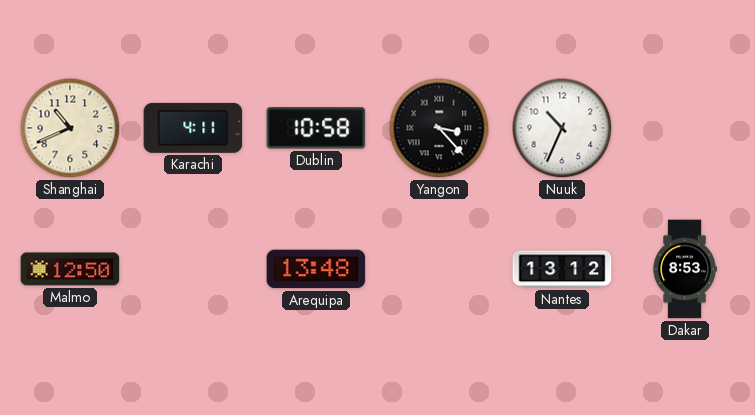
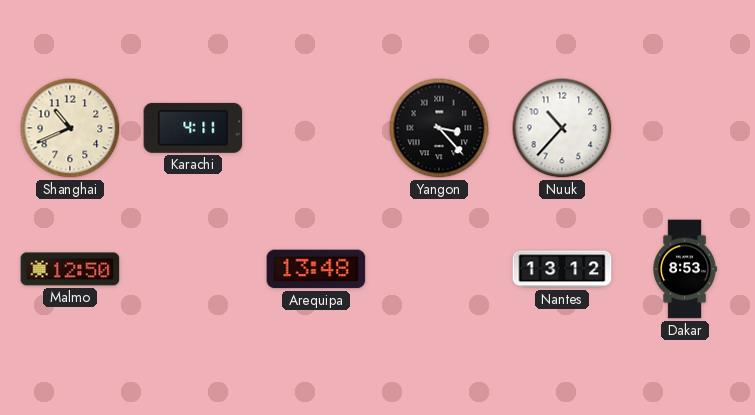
Dublin: 10:58 -> none
Nuuk: 10:34 -> 10:37
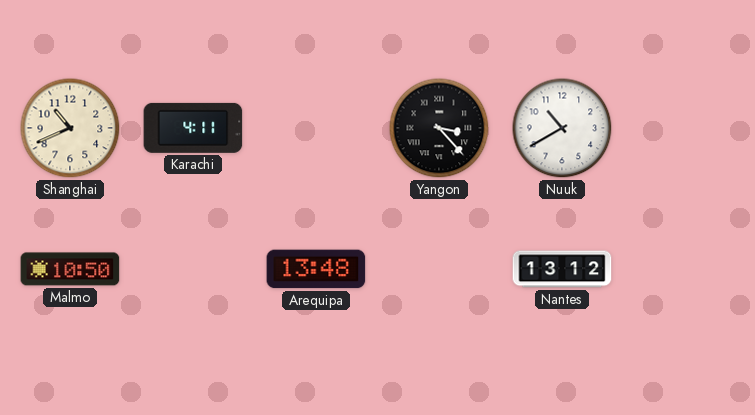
Nuuk: 10:37 -> 10:40
Malmo: 12:50 -> 10:50
Dakar: 8:53 -> none
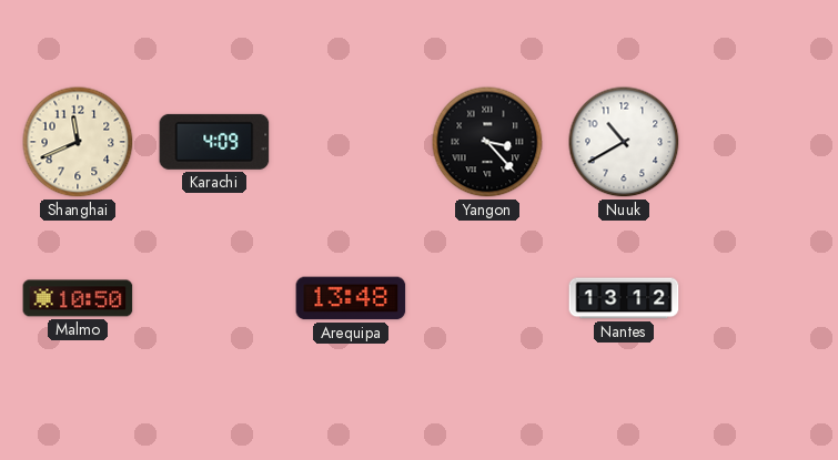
Shanghai: 10:41 -> 11:41
Karachi: 4:11 -> 4:09
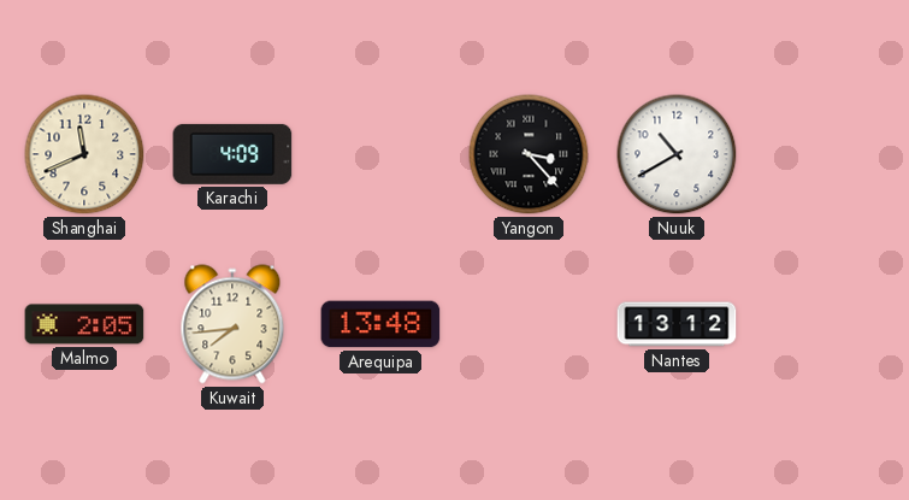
Malmo: 10:50 -> 2:05
Kuwait: none -> 7:44
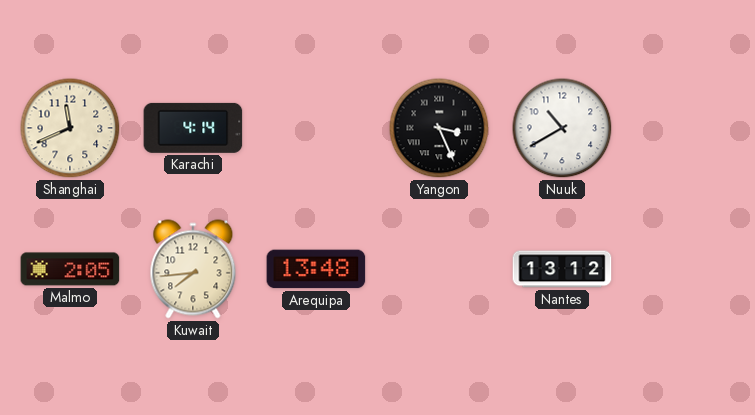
Karachi: 4:09 -> 4:14
Yangon: 3:23 -> 3:26
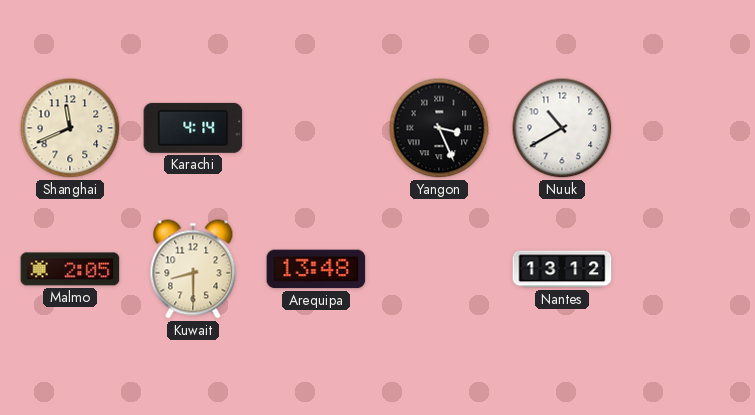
Kuwait: 7:44 -> 8:30
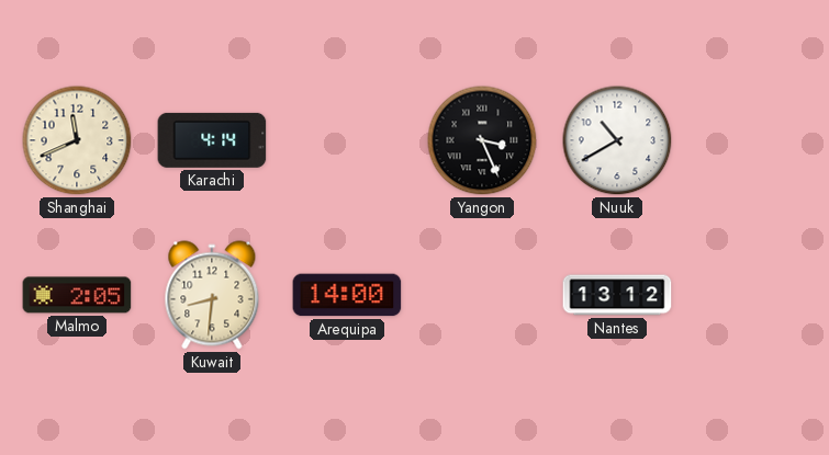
Kuwait: 8:30 -> 8:31
Arequipa: 13:48 -> 14:00
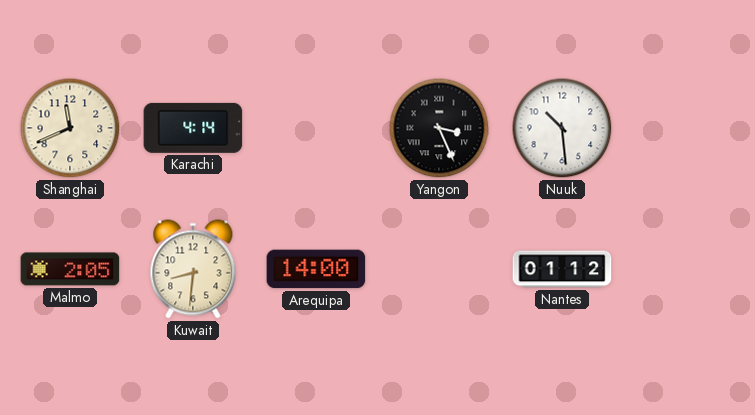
Nuuk: 10:40 -> 10:29
Nantes: 13:12 -> 01:12
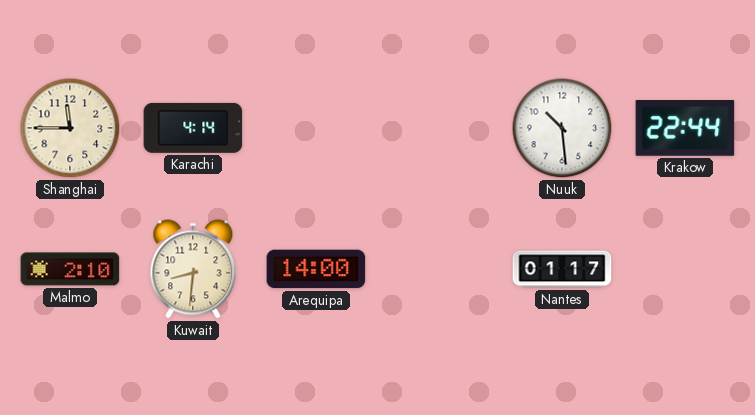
Shanghai: 11:41 -> 11:45
Yangon: 3:26 -> none
Krakow: none -> 22:44
Malmo: 2:05 -> 2:10
Nantes: 01:12 -> 01:17
